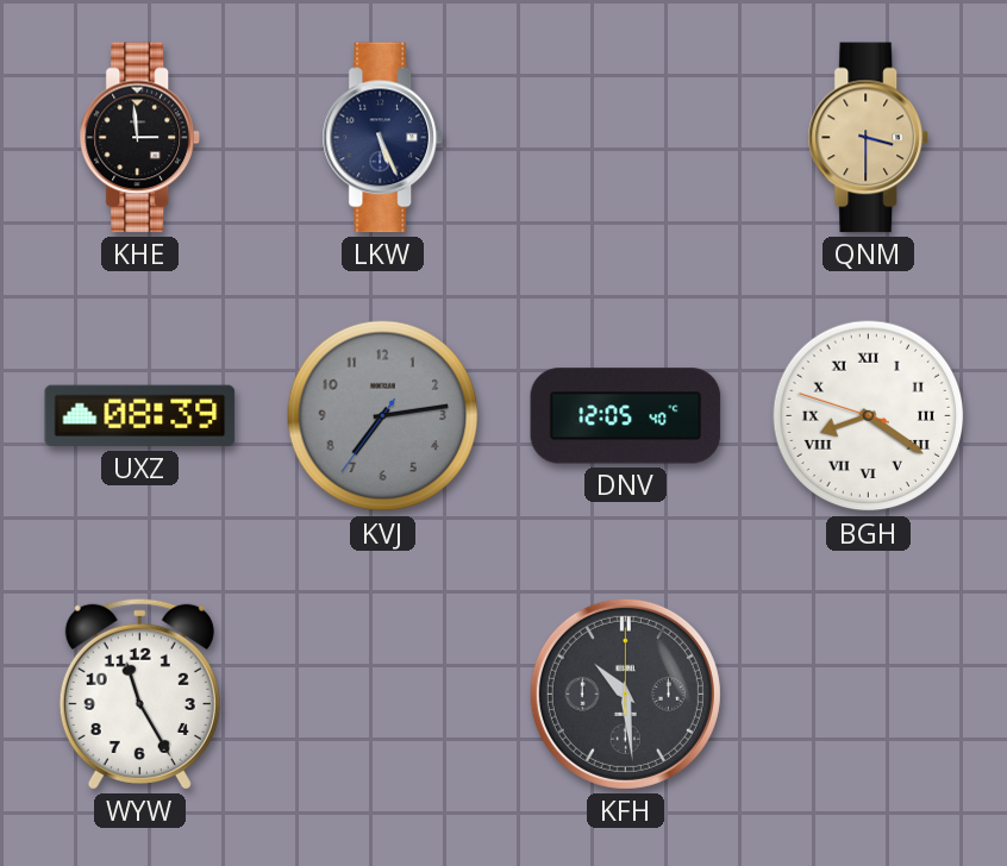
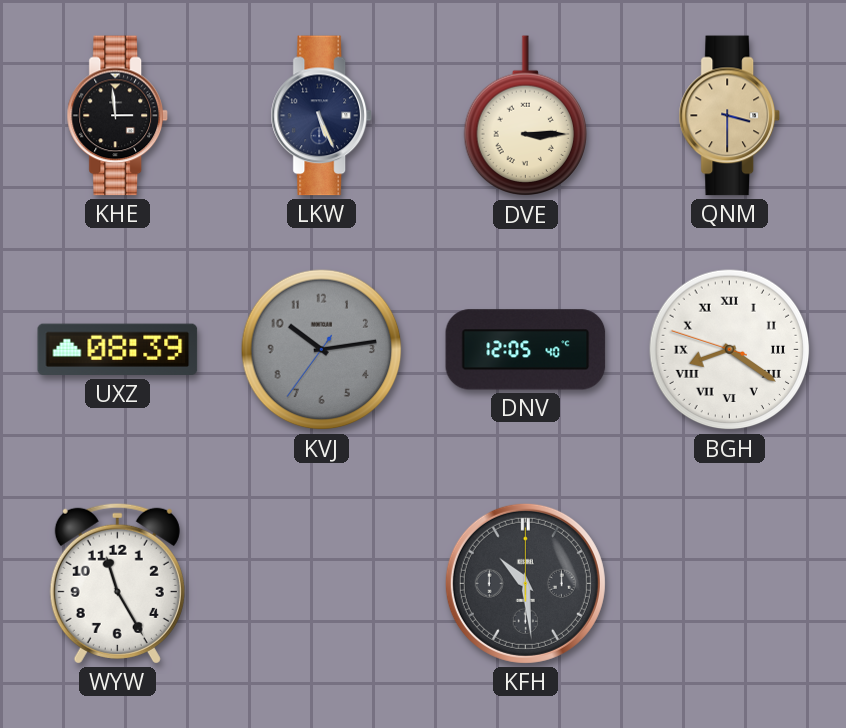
DVE: none -> 3:15
KVJ: 7:13 -> 10:13
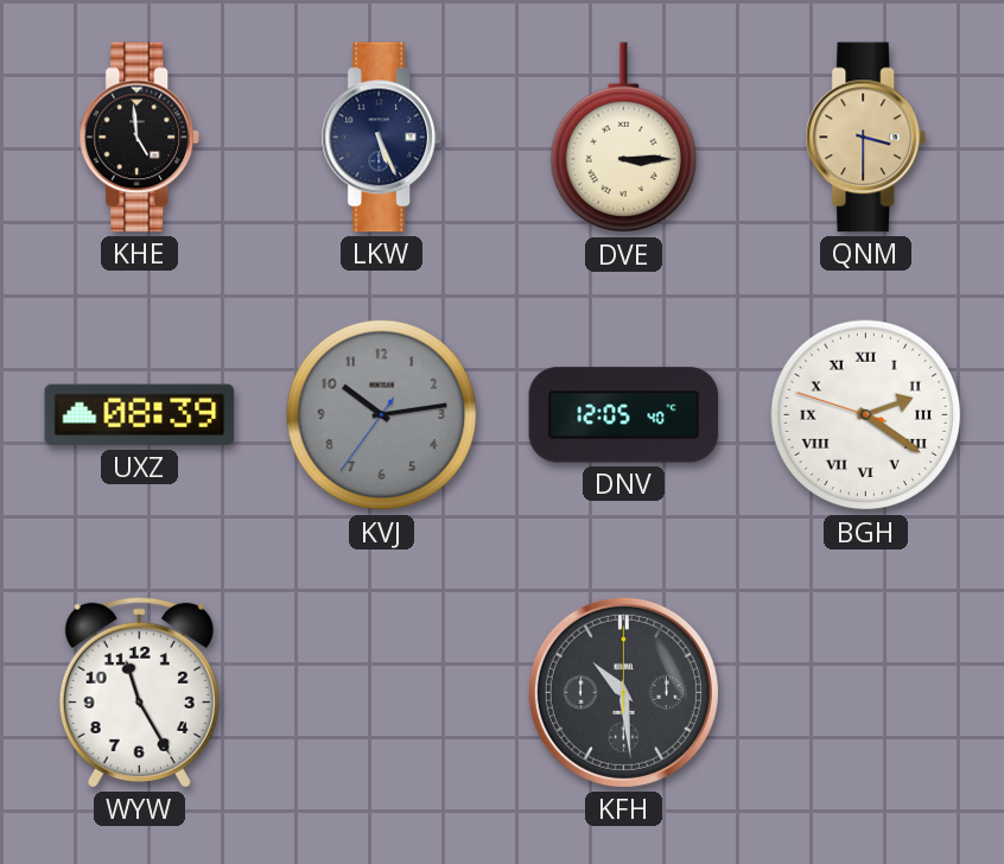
KHE: 2:59 -> 4:59
BGH: 8:20 -> 2:20
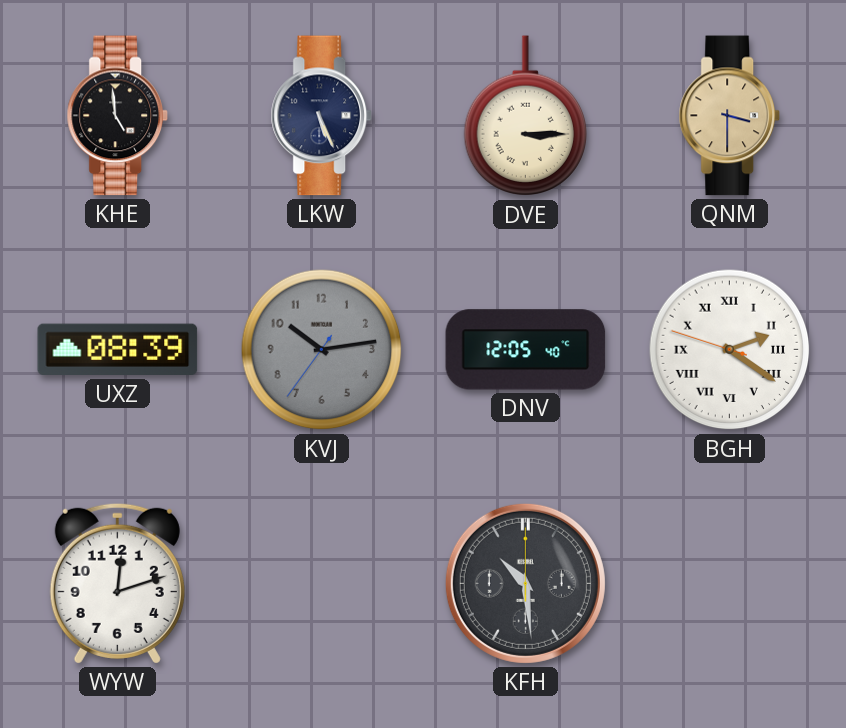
WYW: 11:25 -> 12:12
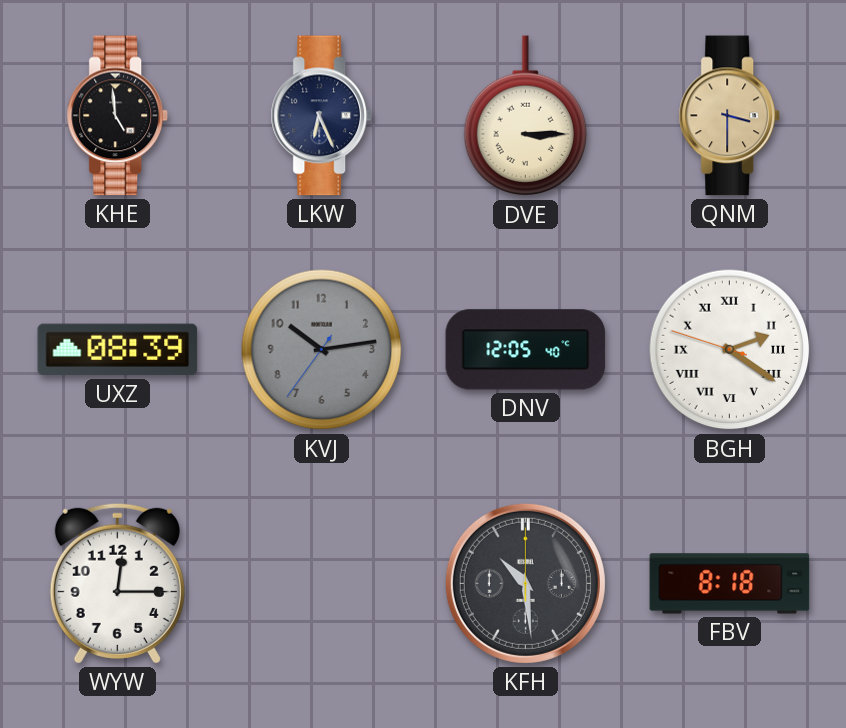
LKW: 5:26 -> 6:26
WYW: 12:12 -> 12:15
FBV: none -> 8:18
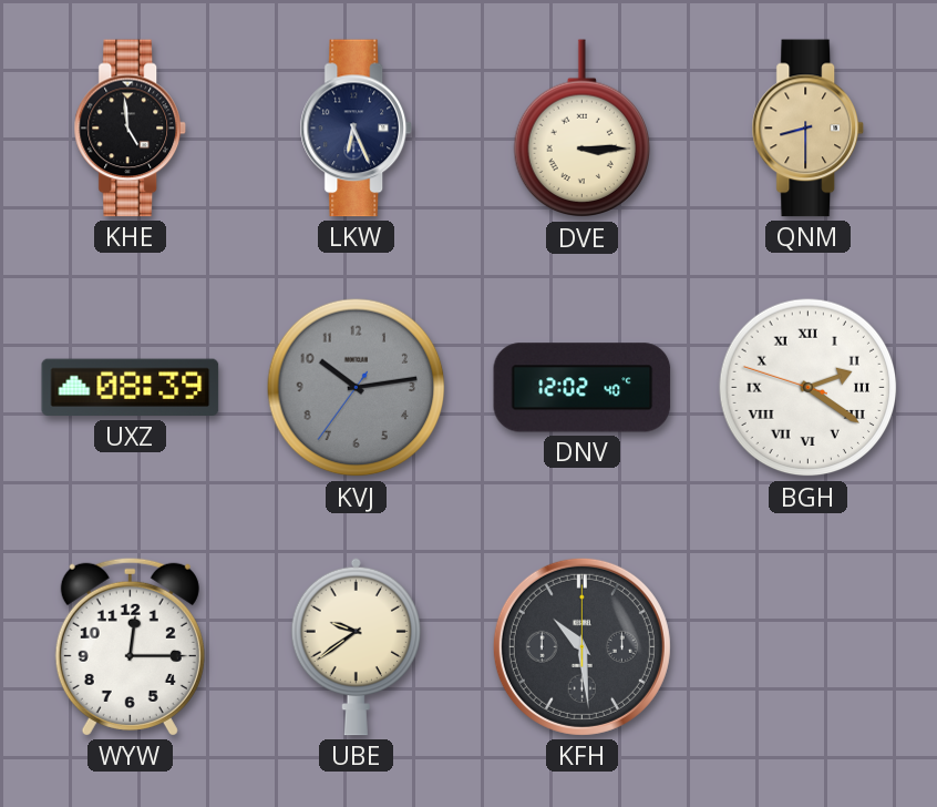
QNM: 3:30 -> 8:30
DNV: 12:05 -> 12:02
UBE: none -> 9:39
FBV: 8:18 -> none
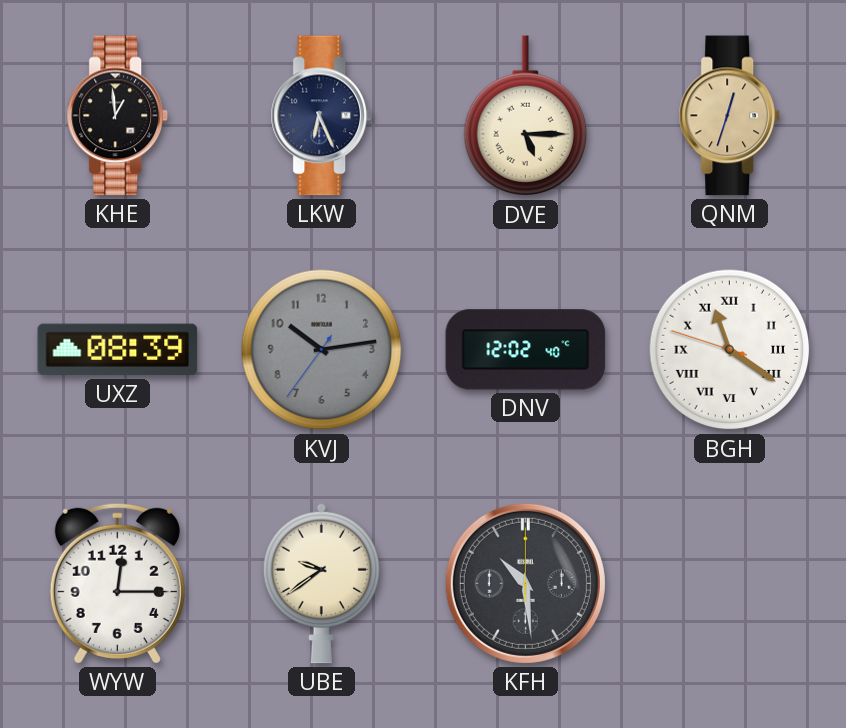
KHE: 4:59 -> 12:59
DVE: 3:15 -> 5:15
QNM: 8:30 -> 12:33
BGH: 2:20 -> 11:20
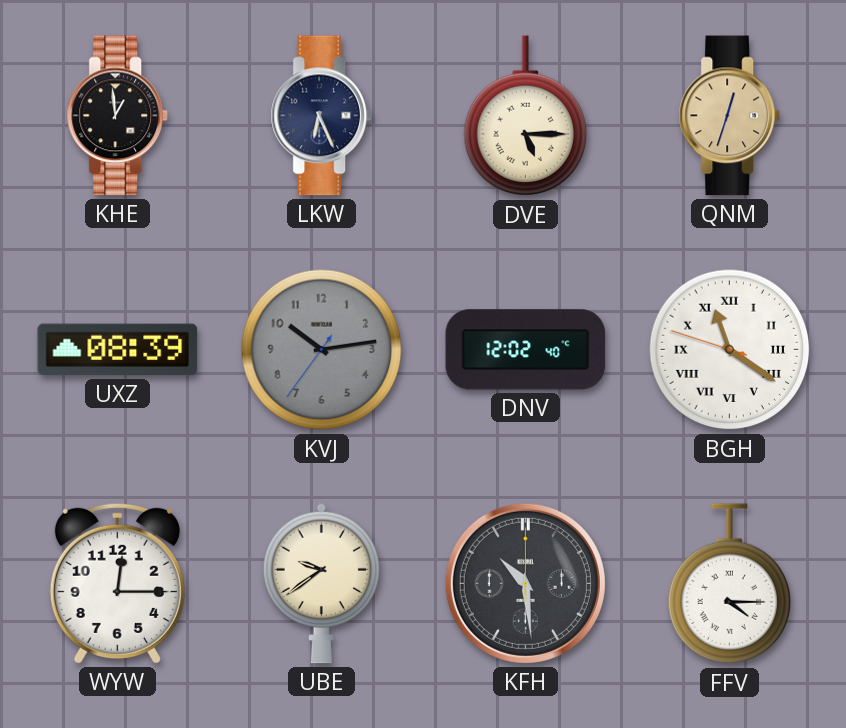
FFV: none -> 4:15
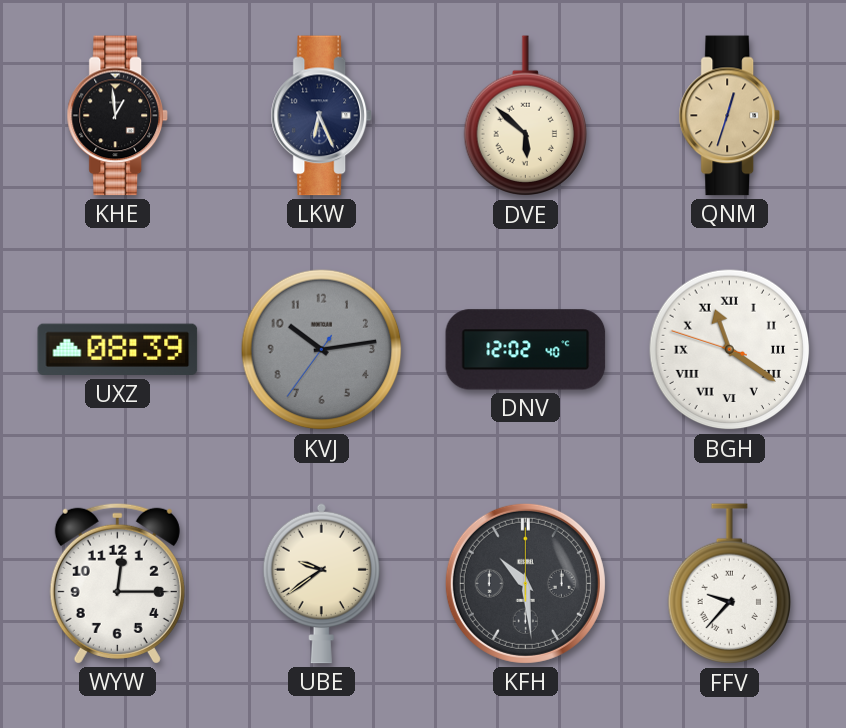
DVE: 5:15 -> 5:52
FFV: 4:15 -> 9:37
